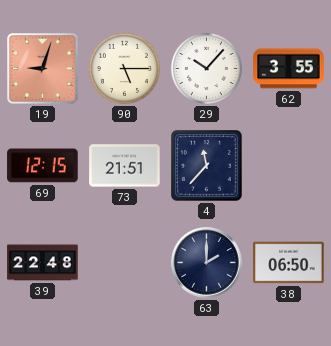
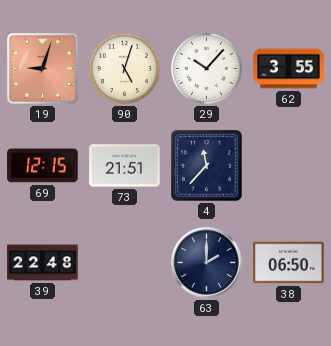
90: 5:15 -> 5:03
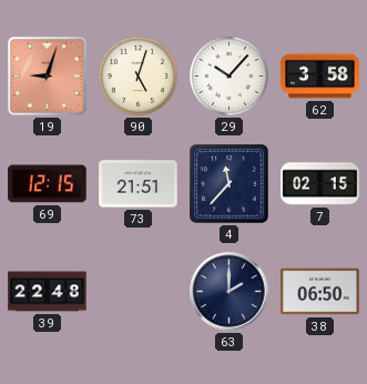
62: 3:55 -> 3:58
7: none -> 02:15
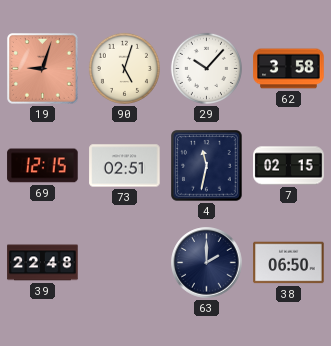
73: 21:51 -> 02:51
4: 11:37 -> 11:32
